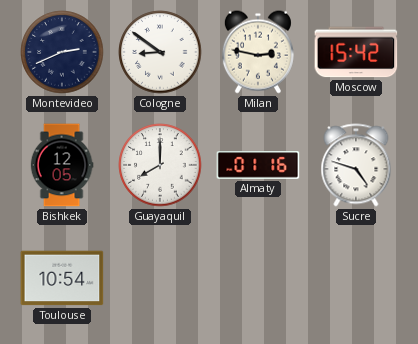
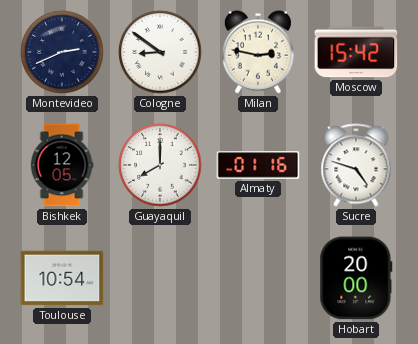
Hobart: none -> 20:00
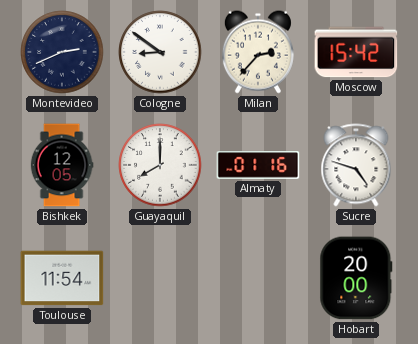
Milan: 2:47 -> 2:37
Toulouse: 10:54 -> 11:54
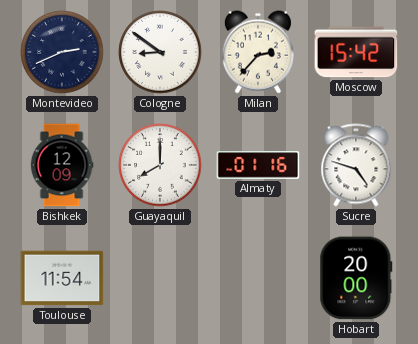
Bishkek: 12:05 -> 12:09
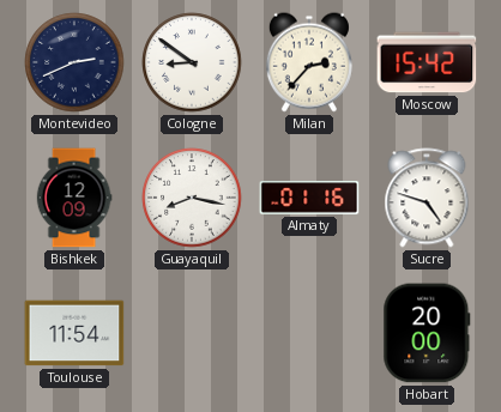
Guayaquil: 8:00 -> 8:17
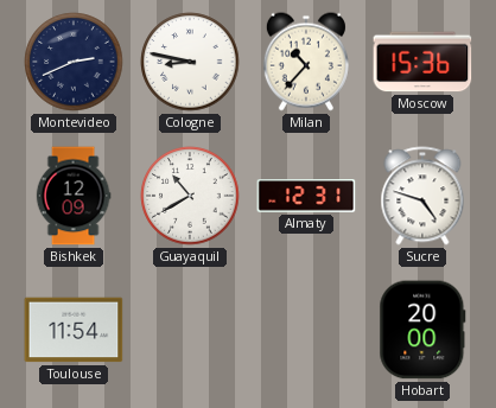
Cologne: 8:51 -> 8:47
Milan: 2:37 -> 10:37
Moscow: 15:42 -> 15:36
Guayaquil: 8:17 -> 10:40
Almaty: 01:16 -> 12:31
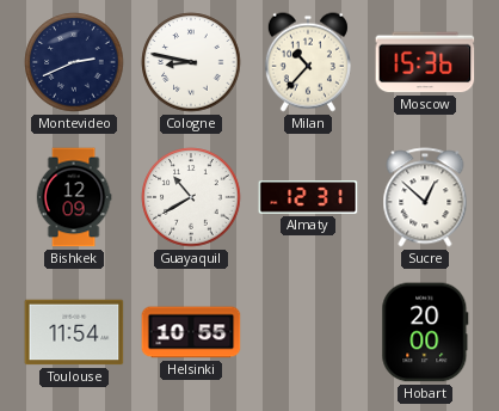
Sucre: 4:48 -> 12:52
Helsinki: none -> 10:55
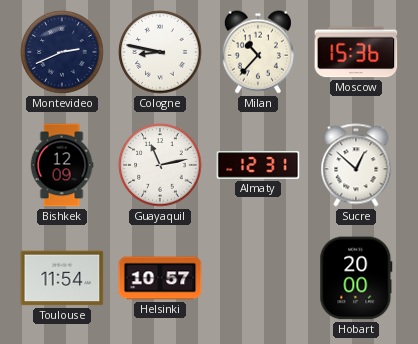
Guayaquil: 10:40 -> 11:13
Helsinki: 10:55 -> 10:57
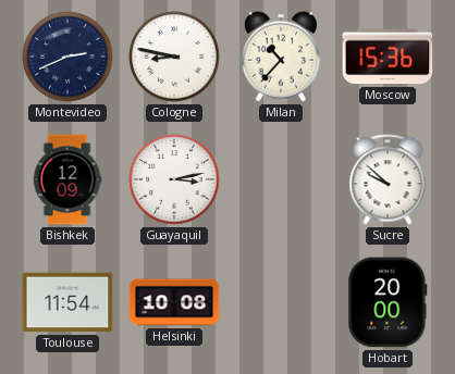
Guayaquil: 11:13 -> 3:13
Almaty: 12:31 -> none
Sucre: 12:52 -> 9:52
Helsinki: 10:57 -> 10:08
